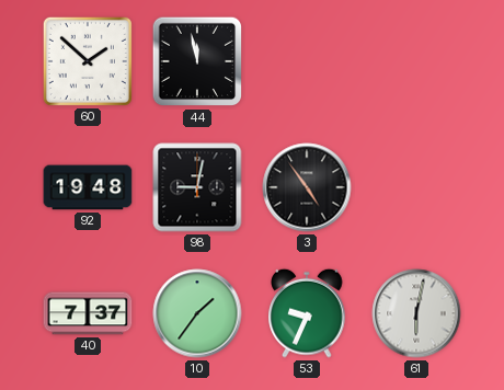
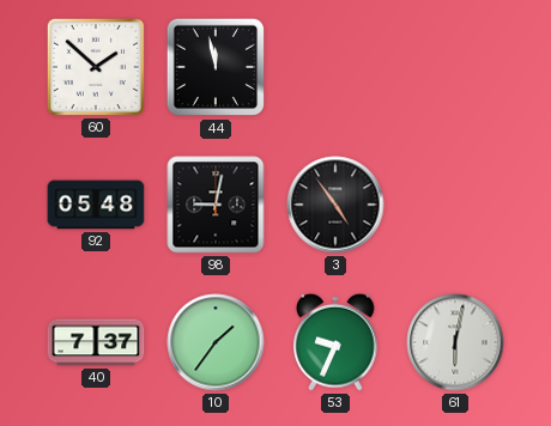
92: 19:48 -> 05:48
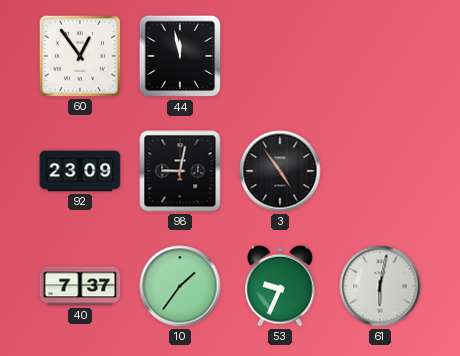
60: 1:52 -> 12:54
92: 05:48 -> 23:09
